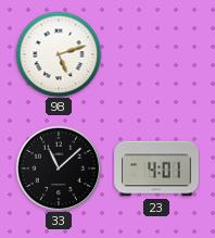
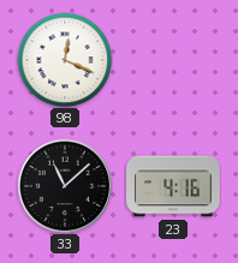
98: 5:12 -> 12:19
23: 4:01 -> 4:16
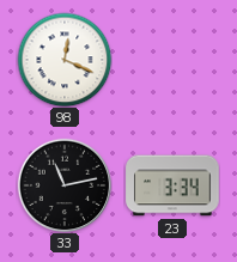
33: 11:08 -> 11:13
23: 4:16 -> 3:34
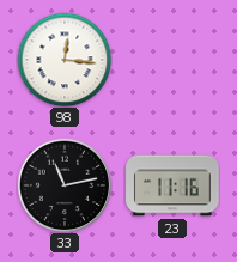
98: 12:19 -> 12:16
23: 3:34 -> 11:16
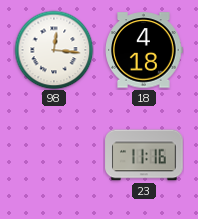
18: none -> 4:18
33: 11:13 -> none
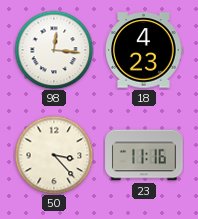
18: 4:18 -> 4:23
50: none -> 3:23
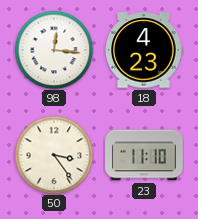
50: 3:23 -> 3:24
23: 11:16 -> 11:10
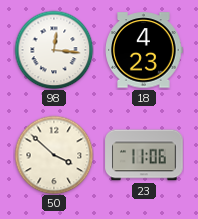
50: 3:24 -> 3:52
23: 11:10 -> 11:06
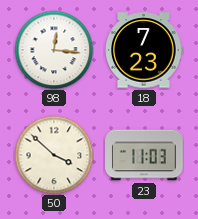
18: 4:23 -> 7:23
23: 11:06 -> 11:03
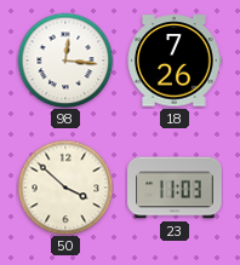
18: 7:23 -> 7:26
